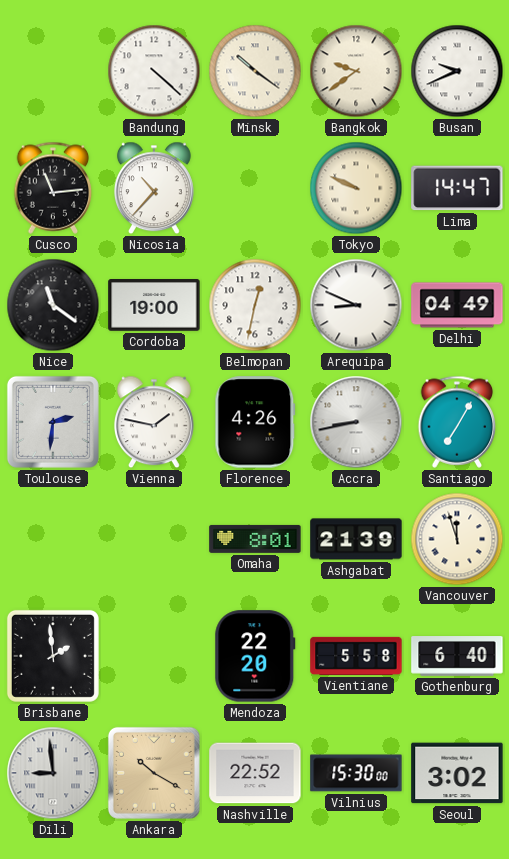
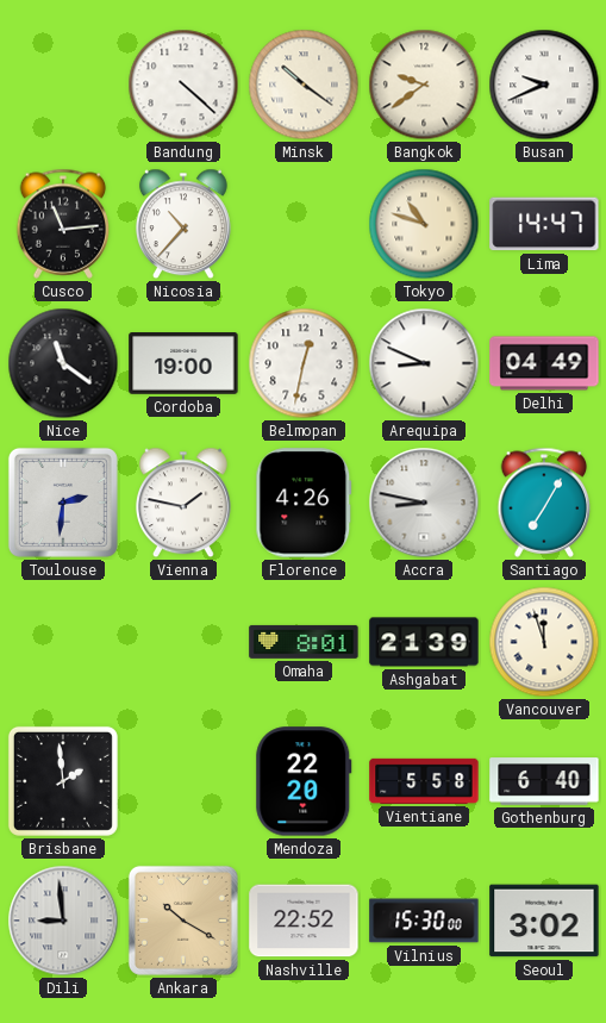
Tokyo: 9:49 -> 10:48
Accra: 8:43 -> 8:47
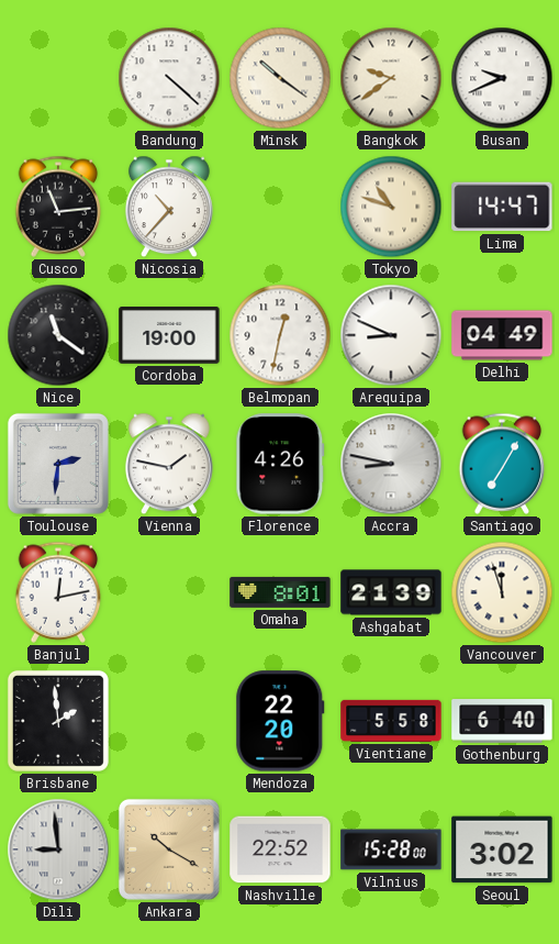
Banjul: none -> 12:13
Vilnius: 15:30 -> 15:28
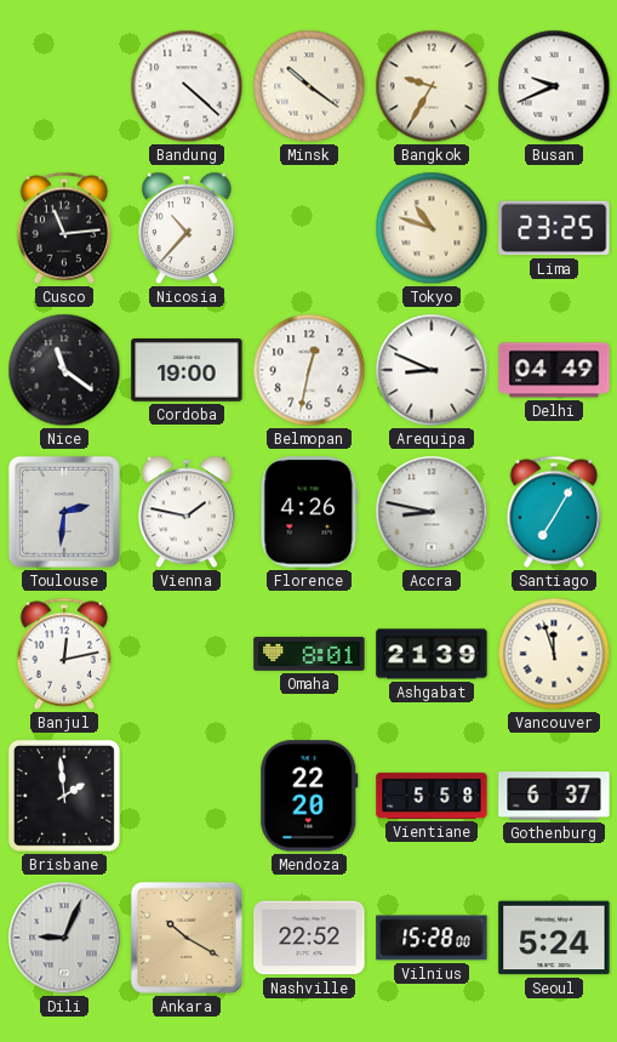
Bangkok: 9:39 -> 9:35
Lima: 14:47 -> 23:25
Gothenburg: 6:40 -> 6:37
Dili: 8:59 -> 9:04
Seoul: 3:02 -> 5:24
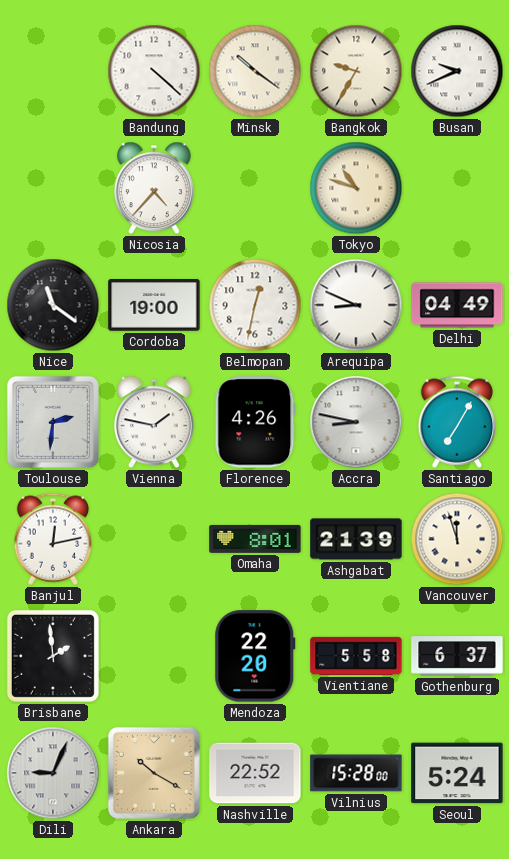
Cusco: 11:14 -> none
Nicosia: 10:37 -> 4:37
Lima: 23:25 -> none
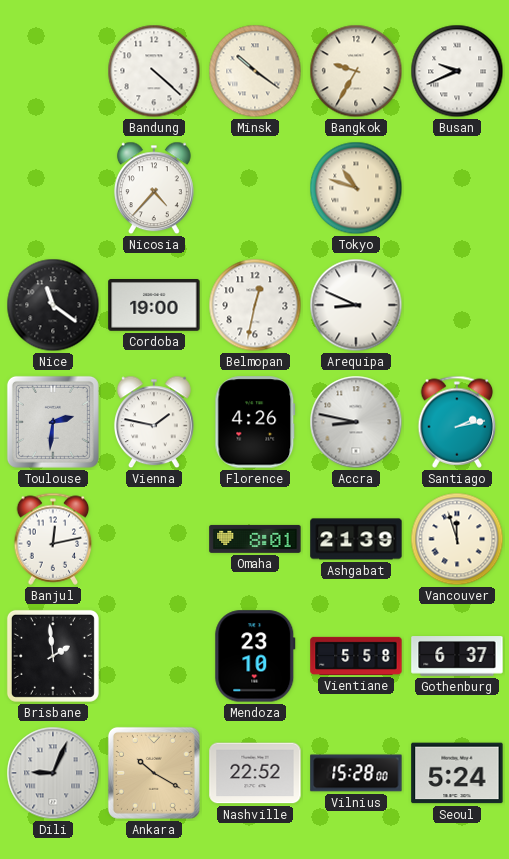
Delhi: 04:49 -> none
Santiago: 7:05 -> 2:13
Mendoza: 22:20 -> 23:10
